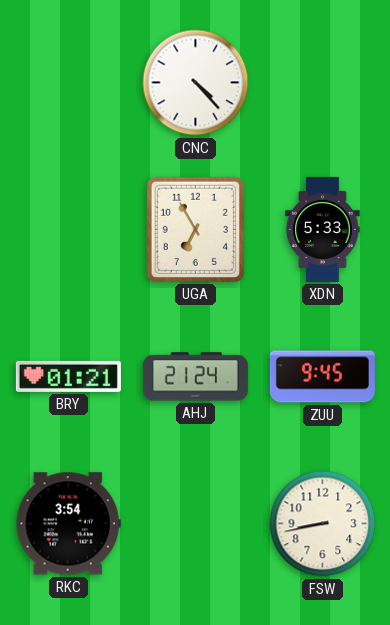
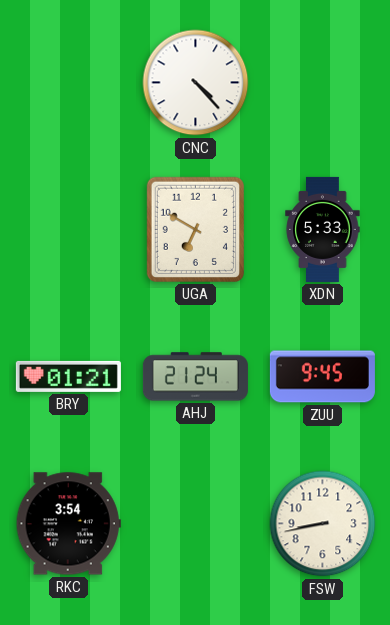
UGA: 6:55 -> 6:50
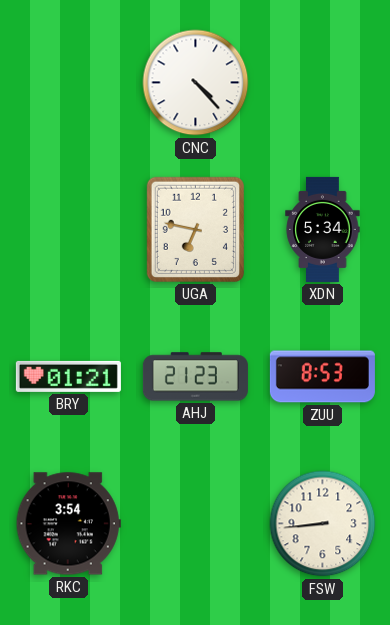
UGA: 6:50 -> 6:47
XDN: 5:33 -> 5:34
AHJ: 21:24 -> 21:23
ZUU: 9:45 -> 8:53
FSW: 8:43 -> 8:44
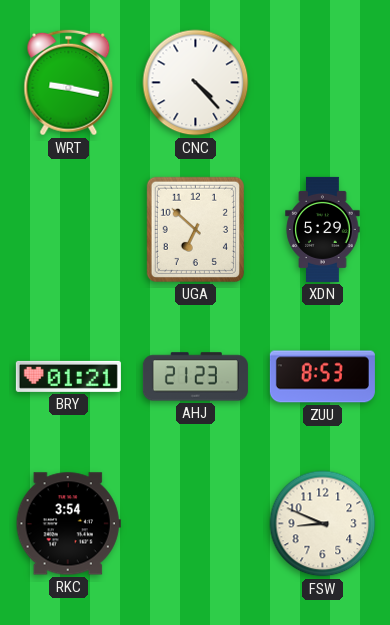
WRT: none -> 9:17
UGA: 6:47 -> 6:52
XDN: 5:34 -> 5:29
FSW: 8:44 -> 8:49
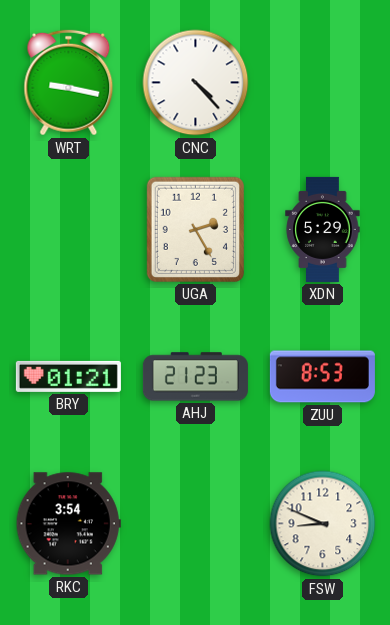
UGA: 6:52 -> 2:25
